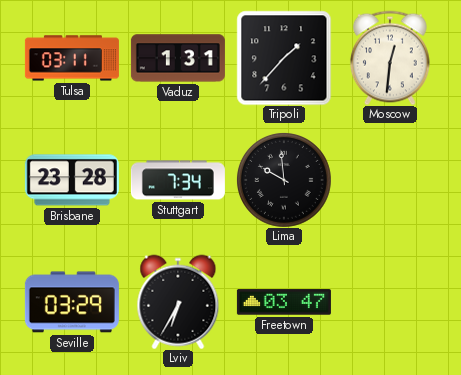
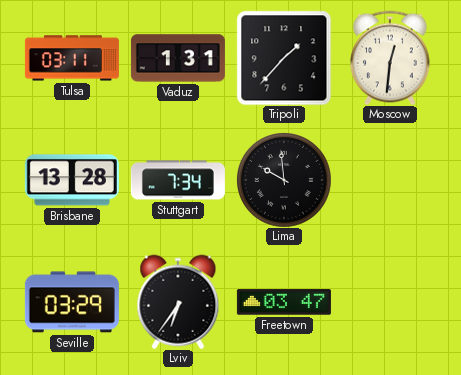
Brisbane: 23:28 -> 13:28
Lviv: 6:35 -> 6:36
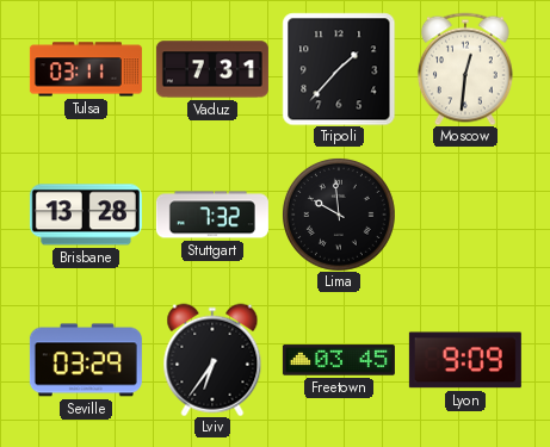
Vaduz: 1:31 -> 7:31
Stuttgart: 7:34 -> 7:32
Freetown: 03:47 -> 03:45
Lyon: none -> 9:09
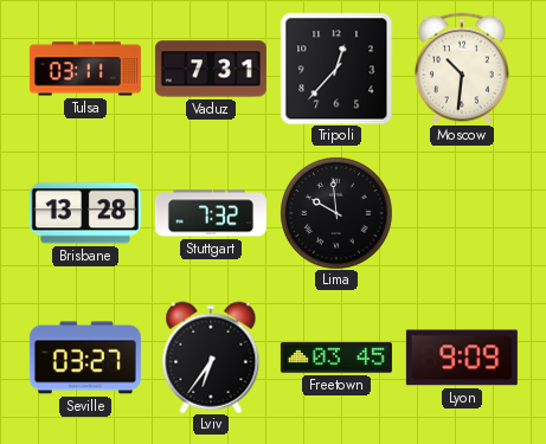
Tripoli: 1:37 -> 12:37
Moscow: 12:31 -> 10:31
Seville: 03:29 -> 03:27
